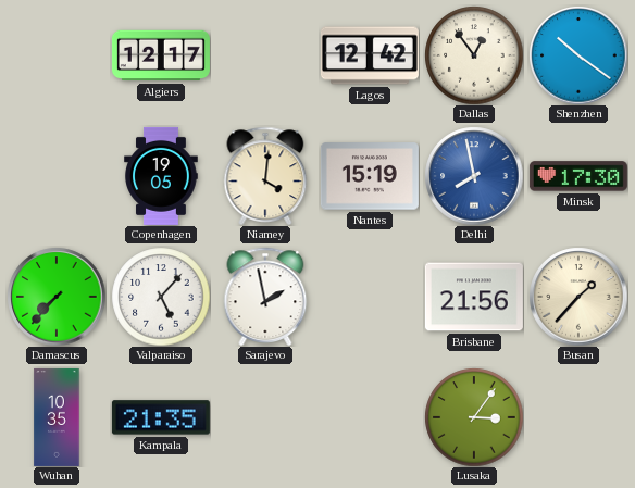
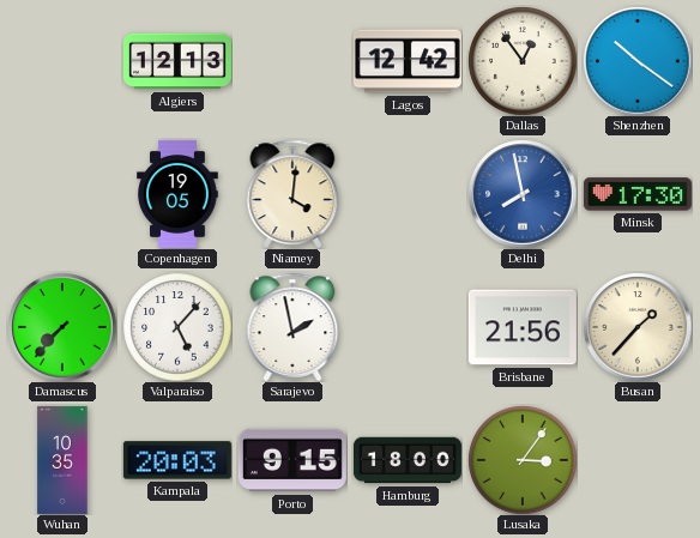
Algiers: 12:17 -> 12:13
Nantes: 15:19 -> none
Kampala: 21:35 -> 20:03
Porto: none -> 9:15
Hamburg: none -> 18:00
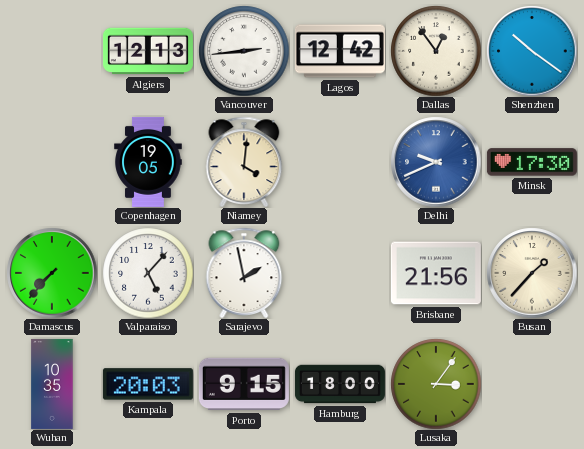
Vancouver: none -> 2:44
Delhi: 7:58 -> 9:41
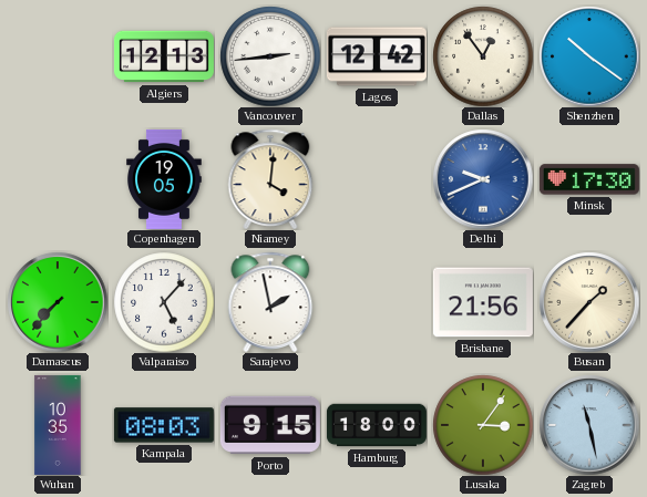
Kampala: 20:03 -> 08:03
Zagreb: none -> 11:28
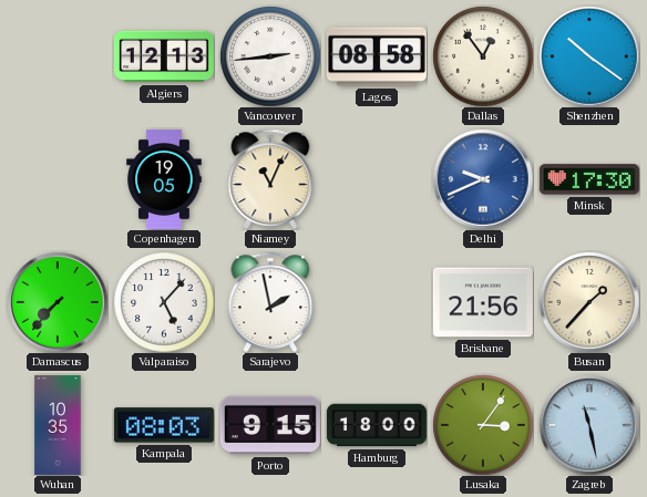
Lagos: 12:42 -> 08:58
Niamey: 4:01 -> 11:04
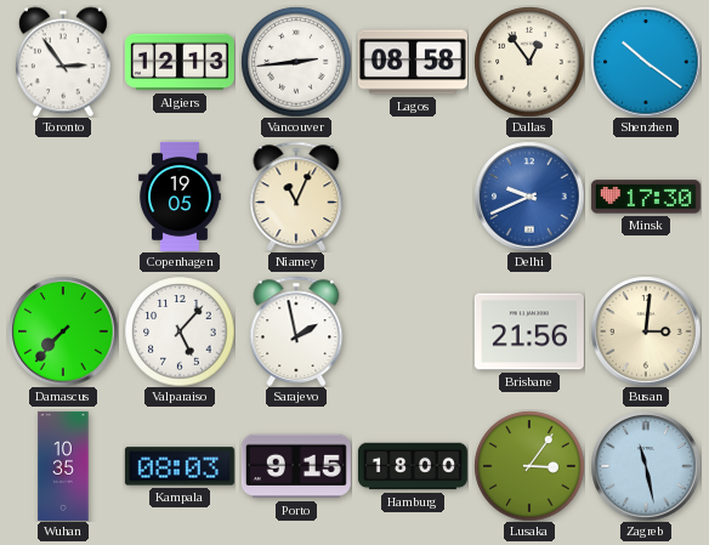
Toronto: none -> 2:54
Busan: 1:37 -> 3:01
